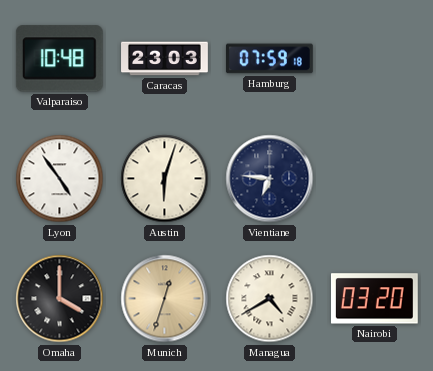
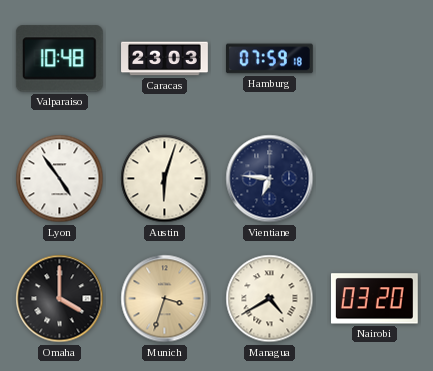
Munich: 12:33 -> 3:33
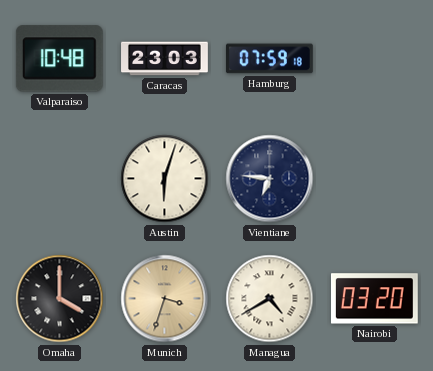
Lyon: 4:54 -> none
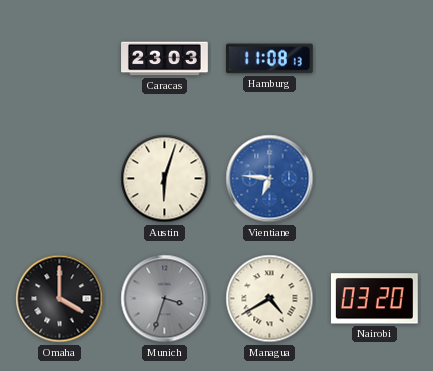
Valparaiso: 10:48 -> none
Hamburg: 07:59 -> 11:08
Vientiane dial: navy -> blue
Munich dial: champagne -> grey
